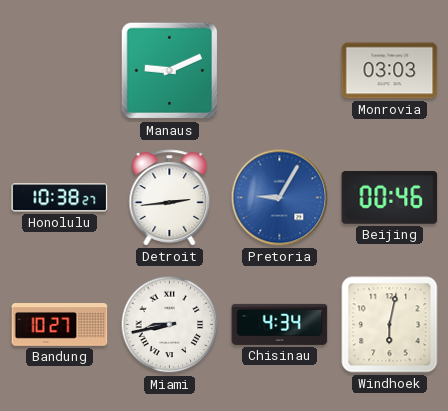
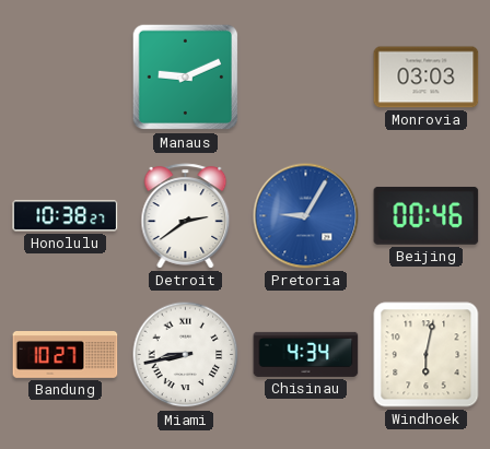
Detroit: 2:44 -> 2:39
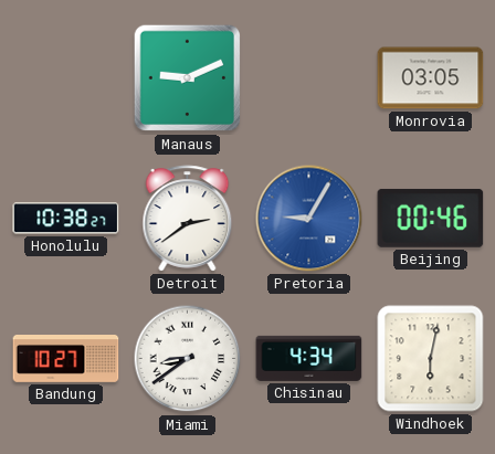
Monrovia: 03:03 -> 03:05
Miami: 8:43 -> 8:39
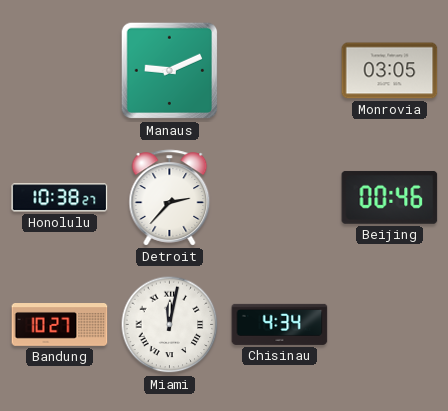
Detroit: 2:39 -> 2:37
Pretoria: 9:05 -> none
Miami: 8:39 -> 12:02
Windhoek: 6:02 -> none
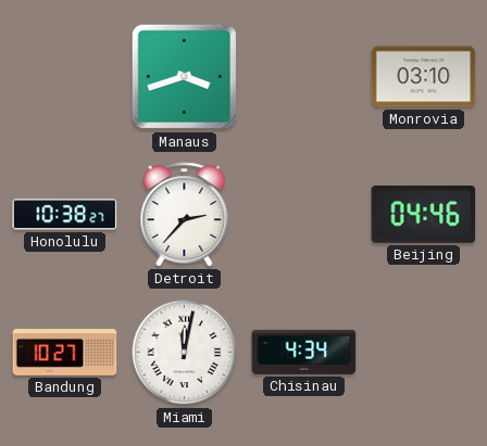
Manaus: 9:11 -> 3:42
Monrovia: 03:05 -> 03:10
Beijing: 00:46 -> 04:46
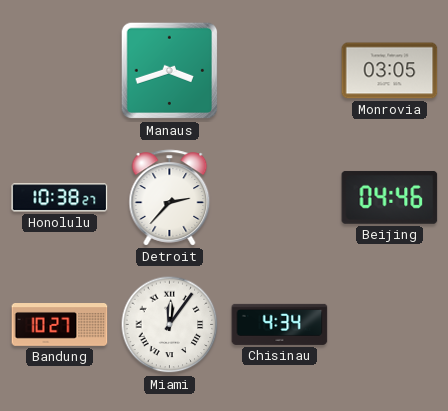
Monrovia: 03:10 -> 03:05
Miami: 12:02 -> 12:06
